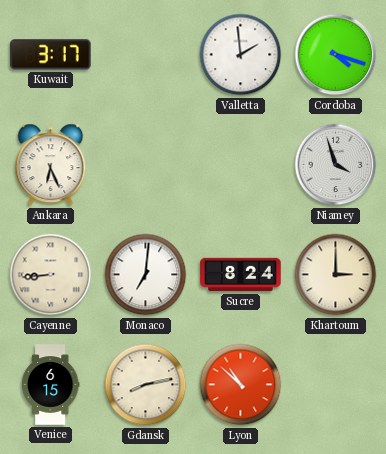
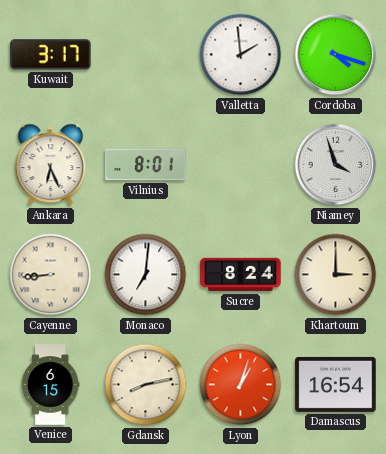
Vilnius: none -> 8:01
Lyon: 10:52 -> 1:03
Damascus: none -> 16:54
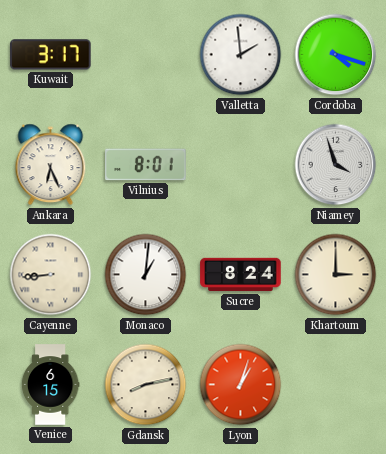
Monaco: 7:01 -> 1:01
Damascus: 16:54 -> none
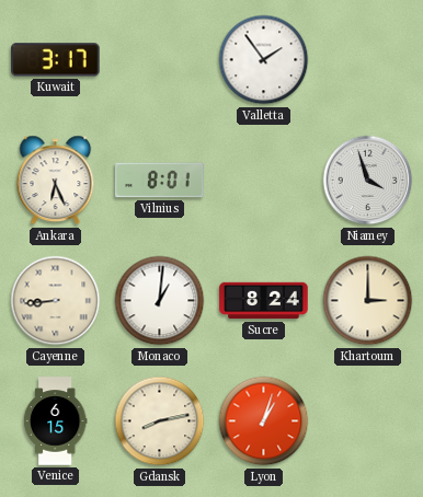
Valletta: 1:59 -> 1:54
Cordoba: 4:18 -> none
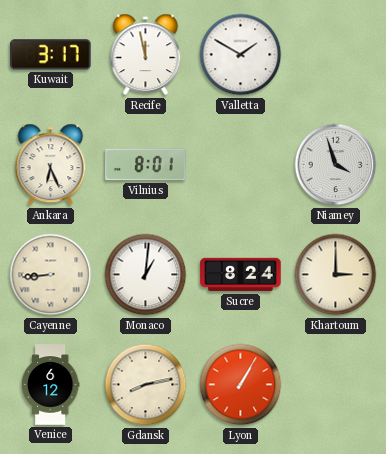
Recife: none -> 11:58
Valletta: 1:54 -> 1:50
Venice: 6:15 -> 6:12
Lyon: 1:03 -> 1:05
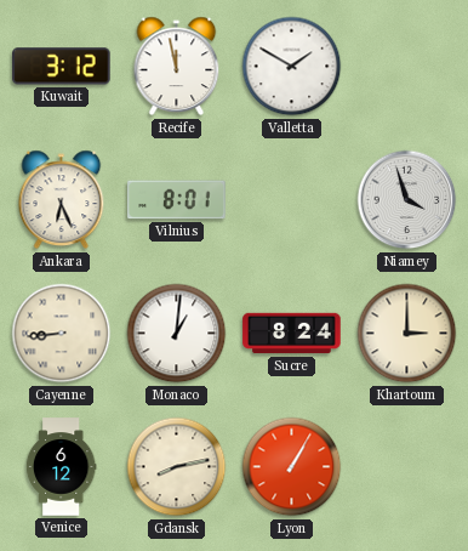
Kuwait: 3:17 -> 3:12
